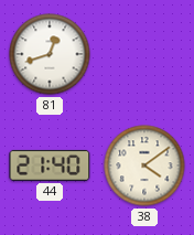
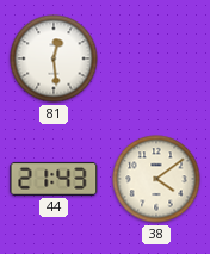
81: 12:42 -> 12:29
44: 21:40 -> 21:43
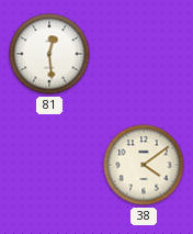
44: 21:43 -> none
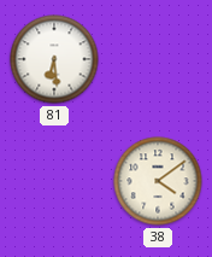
81: 12:29 -> 6:29
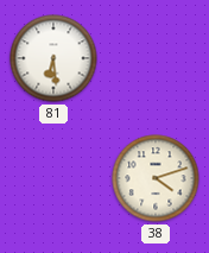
38: 4:09 -> 4:12
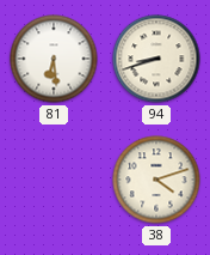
94: none -> 8:42
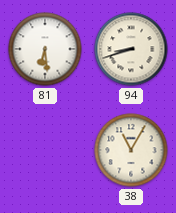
38: 4:12 -> 11:05
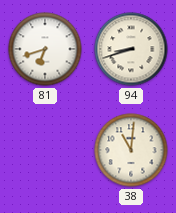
81: 6:29 -> 6:42
38: 11:05 -> 11:01
